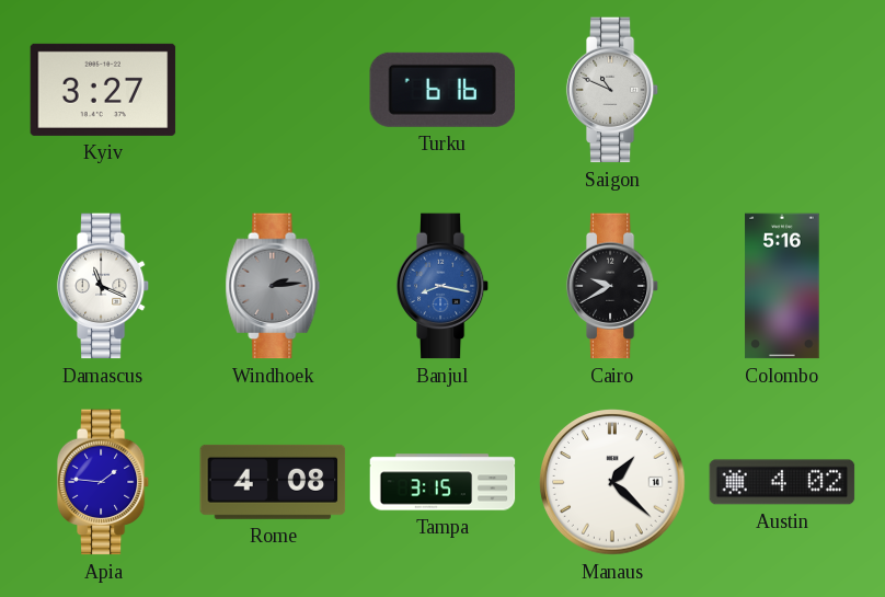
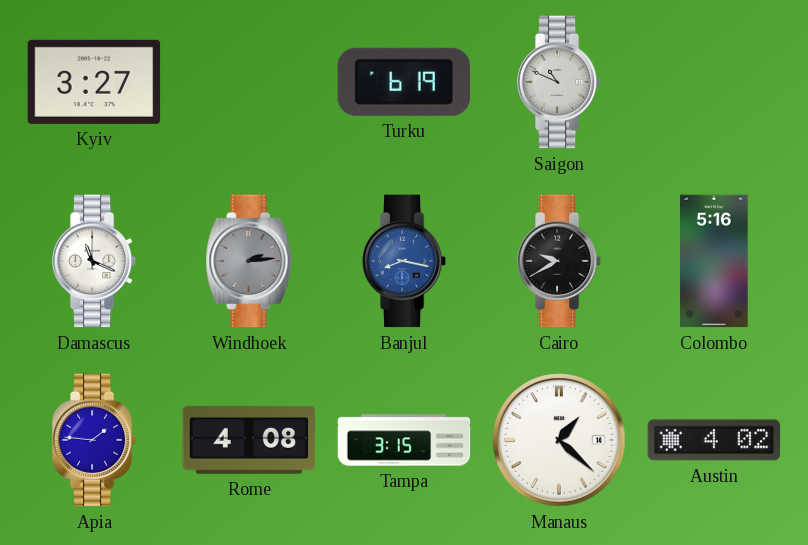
Turku: 6:16 -> 6:19
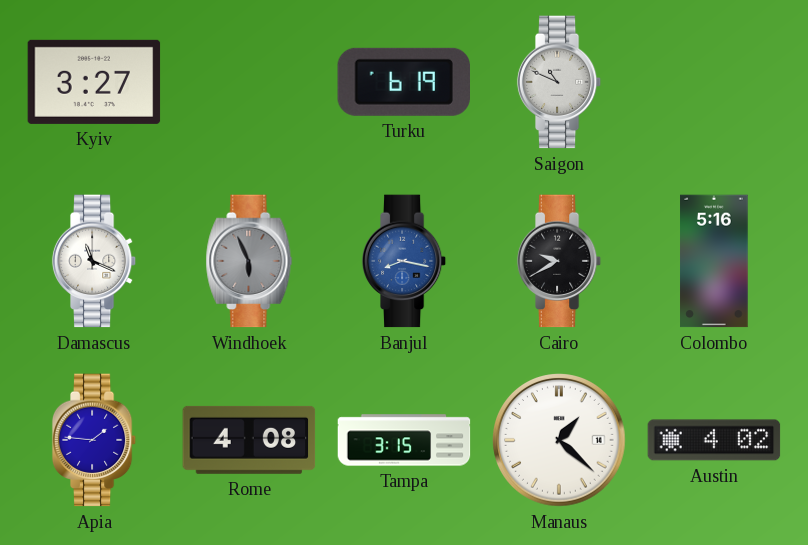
Windhoek: 2:14 -> 5:56
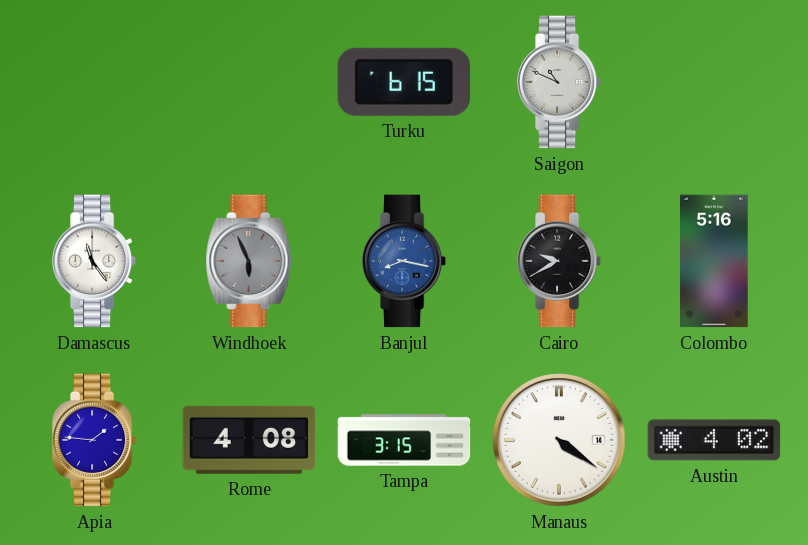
Kyiv: 3:27 -> none
Turku: 6:19 -> 6:15
Damascus: 11:19 -> 11:24
Manaus: 1:22 -> 4:21
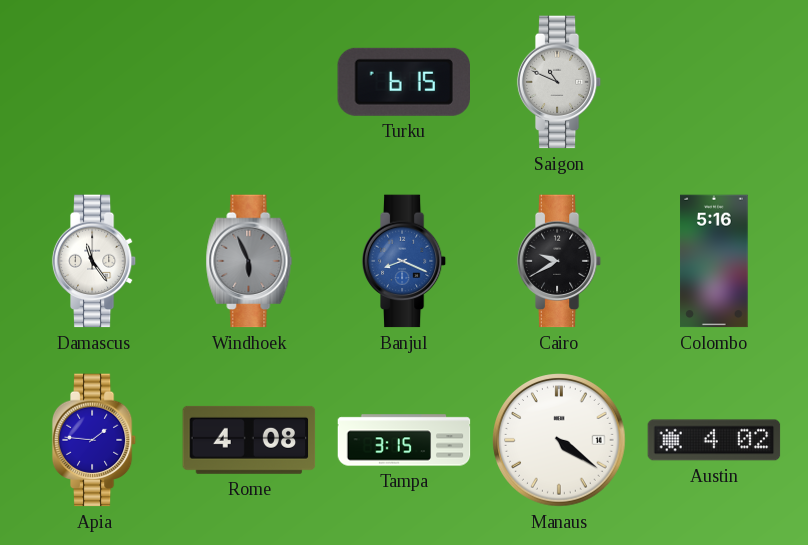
Banjul: 8:17 -> 8:19
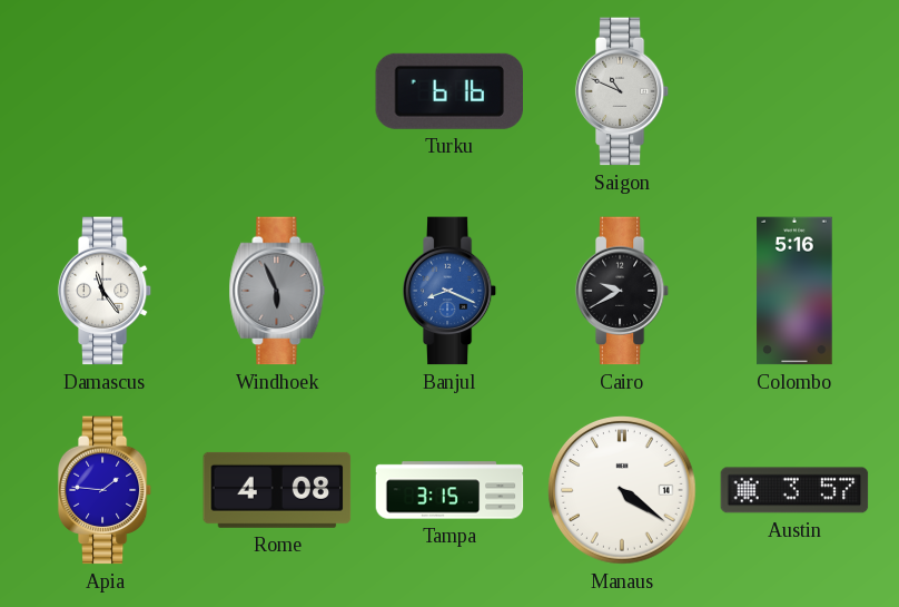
Turku: 6:15 -> 6:16
Austin: 4:02 -> 3:57
